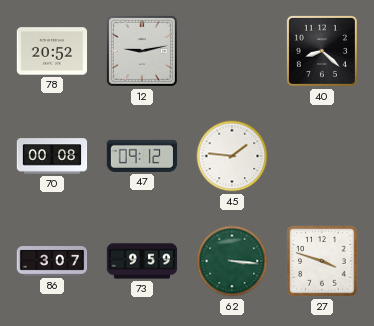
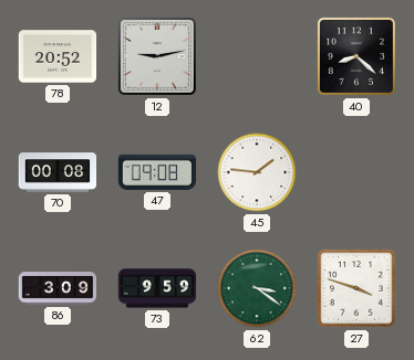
47: 09:12 -> 09:08
86: 3:07 -> 3:09
62: 3:16 -> 3:21
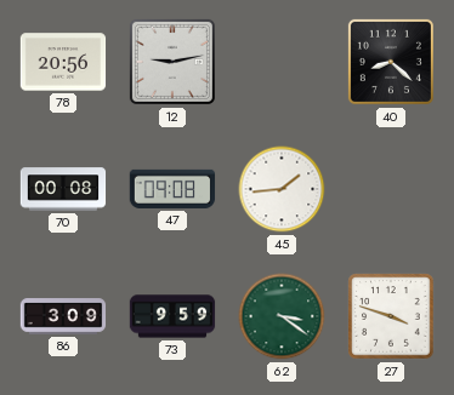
78: 20:52 -> 20:56
45: 1:46 -> 1:44
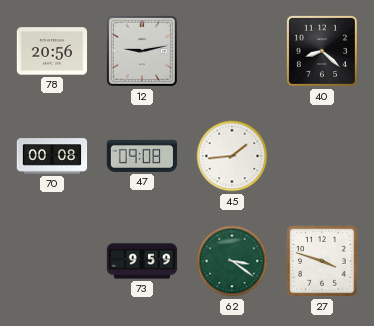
86: 3:09 -> none
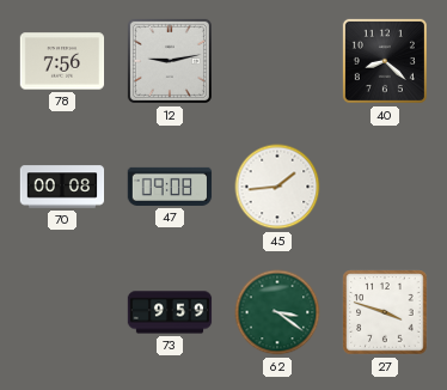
78: 20:56 -> 7:56
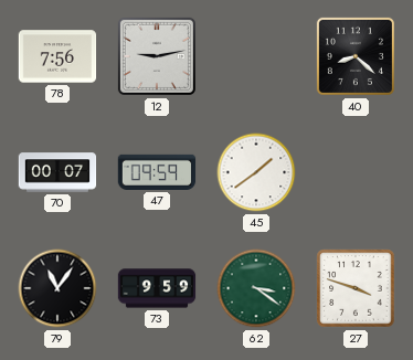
70: 00:08 -> 00:07
47: 09:08 -> 09:59
45: 1:44 -> 1:39
79: none -> 11:06
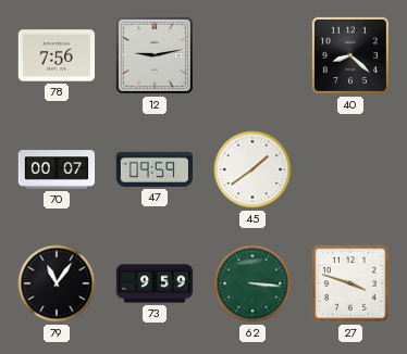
62: 3:21 -> 3:16
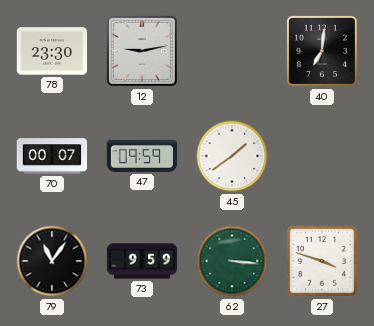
78: 7:56 -> 23:30
40: 8:22 -> 7:01
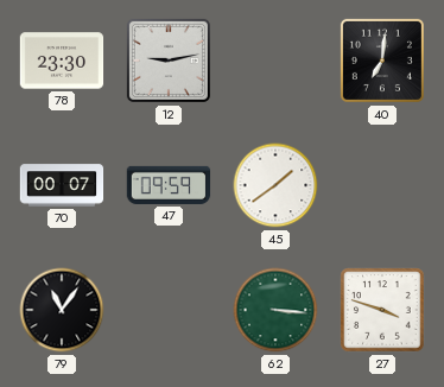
73: 9:59 -> none
